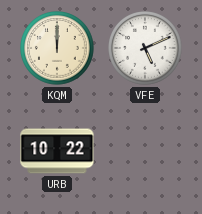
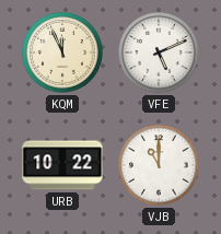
KQM: 12:00 -> 11:56
VJB: none -> 11:00
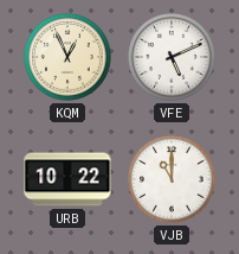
KQM: 11:56 -> 12:56
